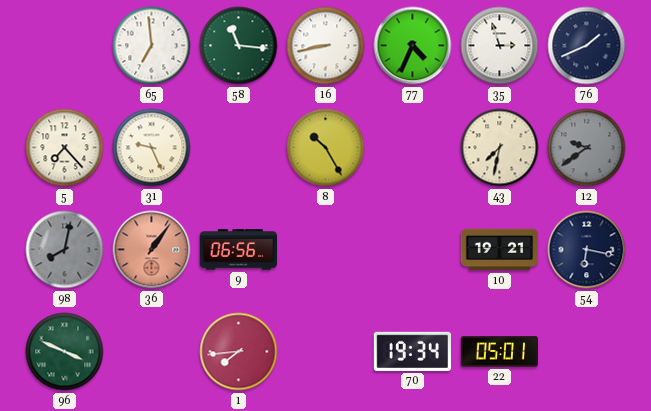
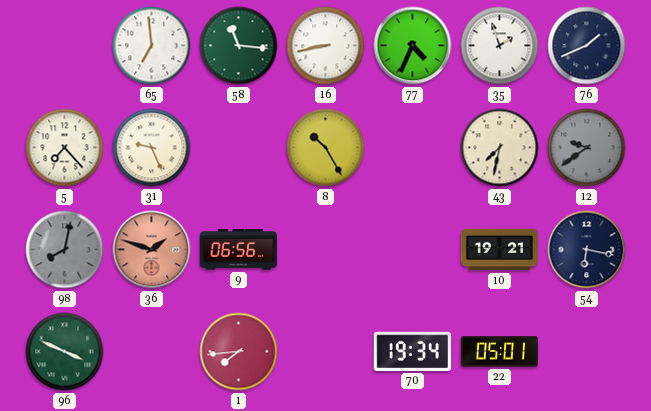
35: 2:57 -> 1:57
36: 1:06 -> 1:48
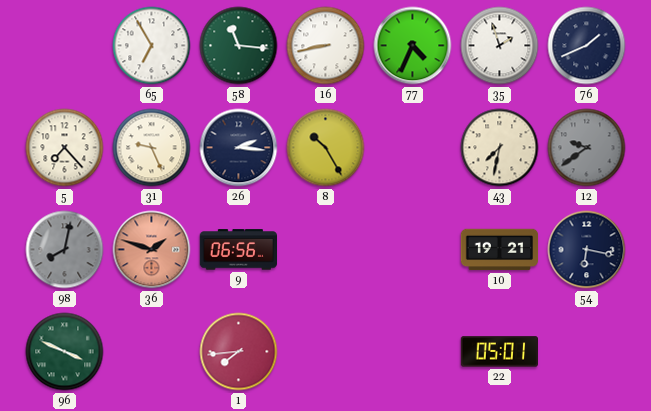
65: 6:59 -> 6:55
26: none -> 2:16
70: 19:34 -> none
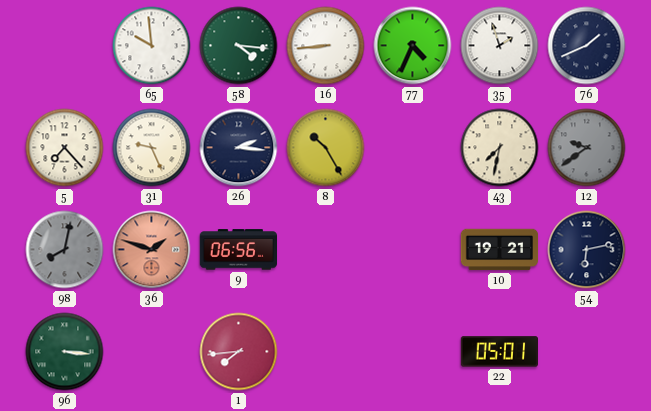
65: 6:55 -> 9:59
58: 11:16 -> 4:16
16: 8:43 -> 8:44
54: 6:17 -> 6:13
96: 3:49 -> 3:16
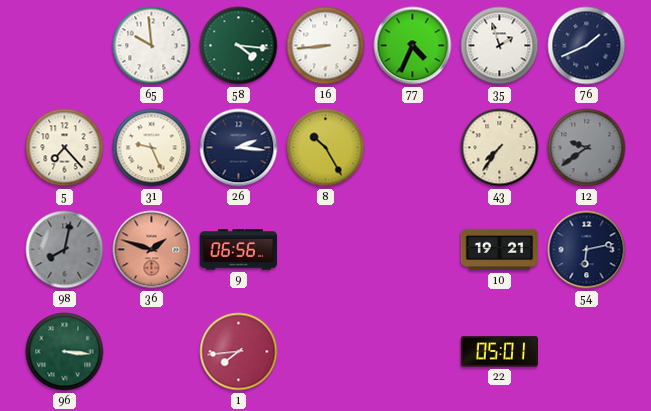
43: 7:32 -> 7:36
